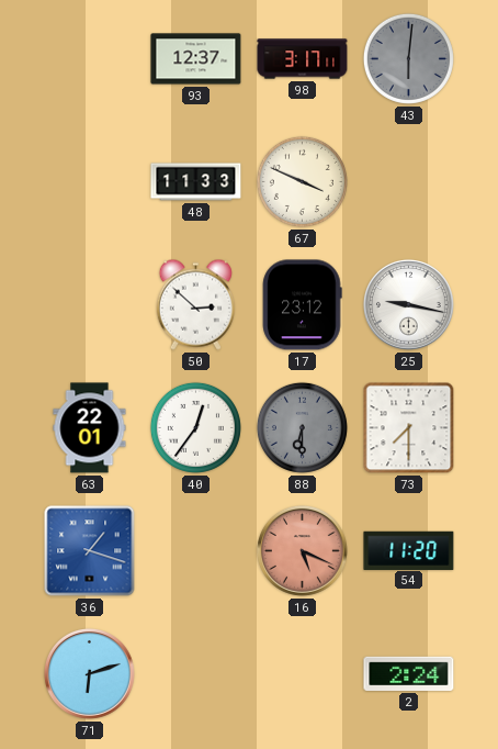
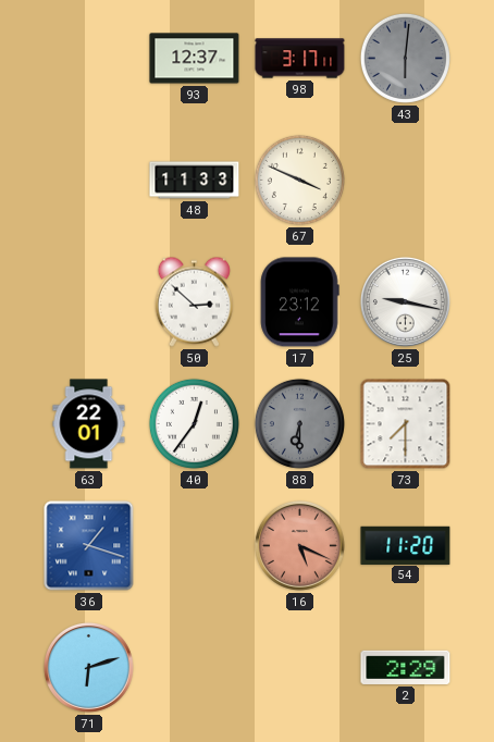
2: 2:24 -> 2:29
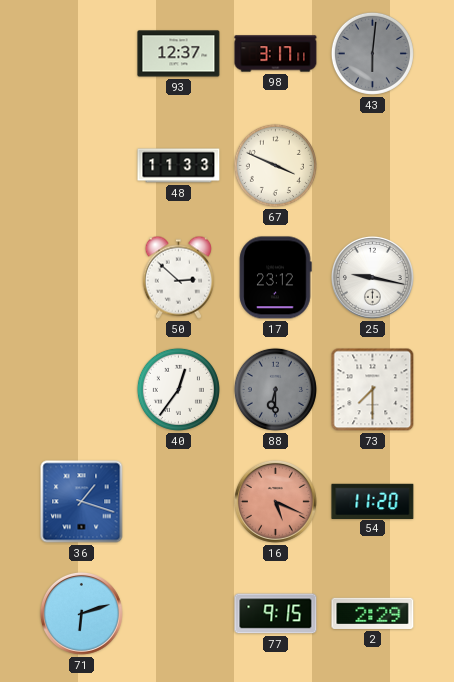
63: 22:01 -> none
77: none -> 9:15
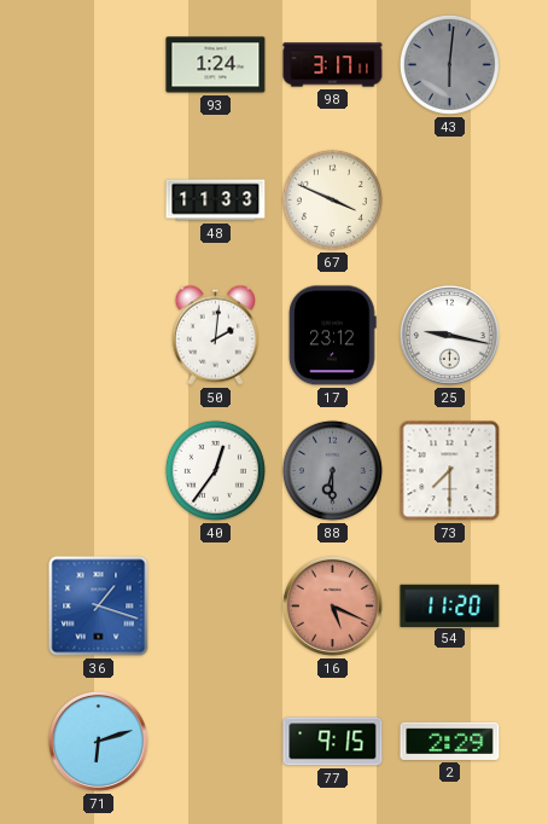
93: 12:37 -> 1:24
50: 2:52 -> 2:01
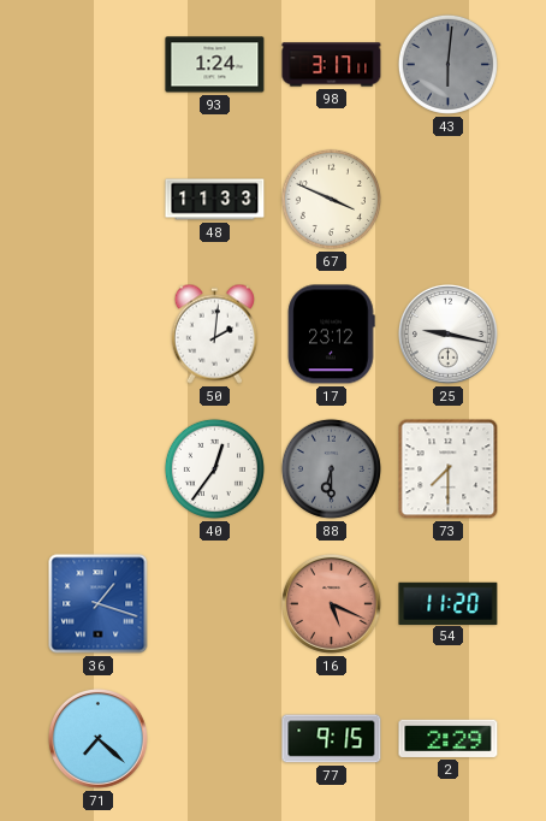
71: 6:12 -> 7:22
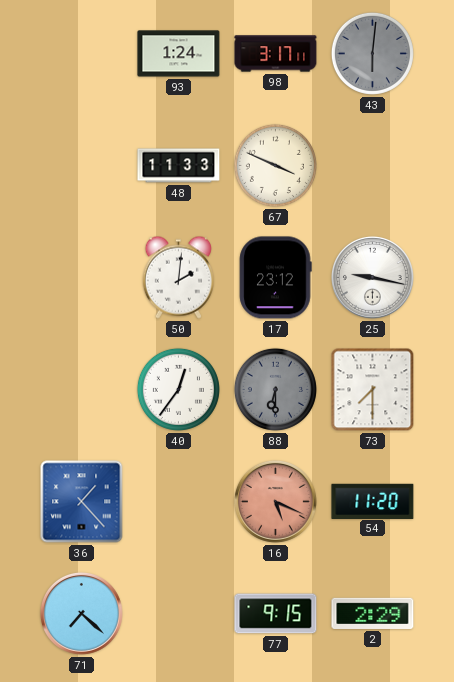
36: 1:18 -> 1:23
